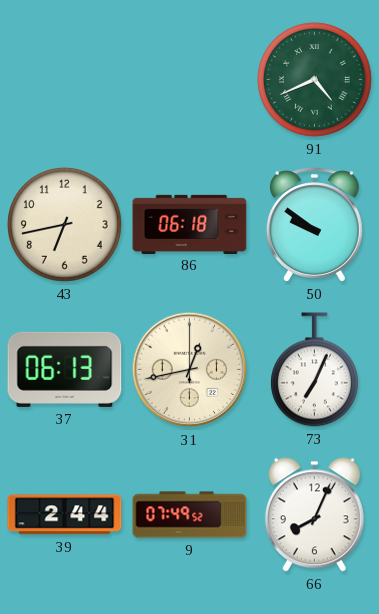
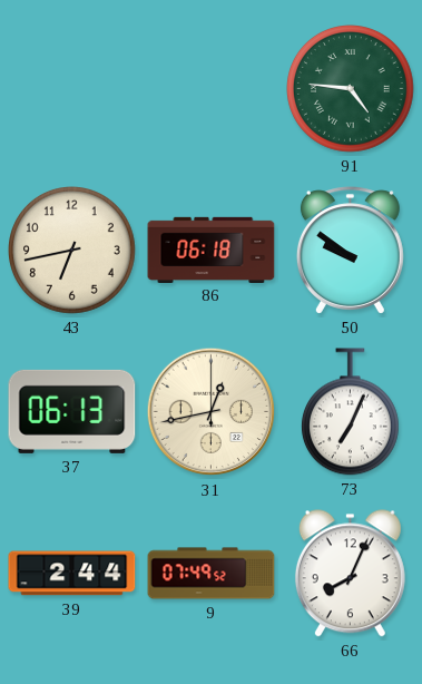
91: 4:41 -> 4:46
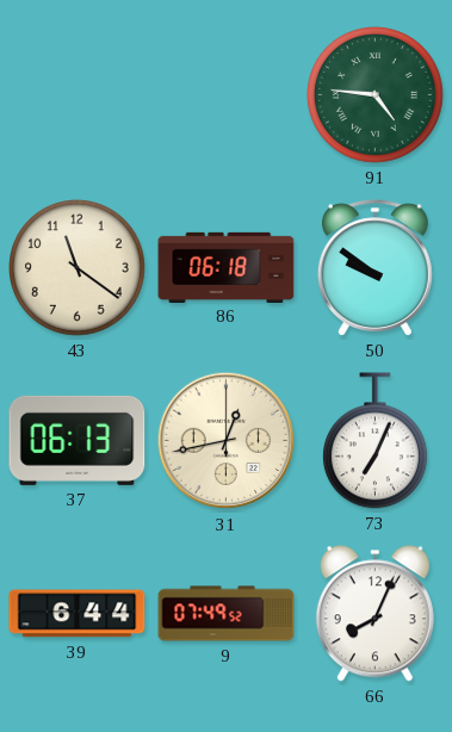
43: 6:43 -> 11:21
39: 2:44 -> 6:44
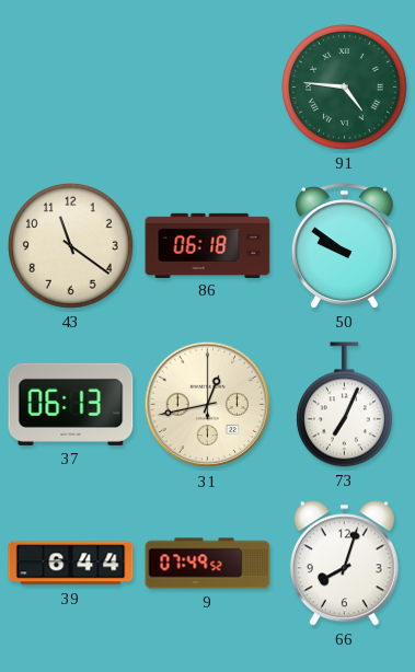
66: 8:04 -> 8:03
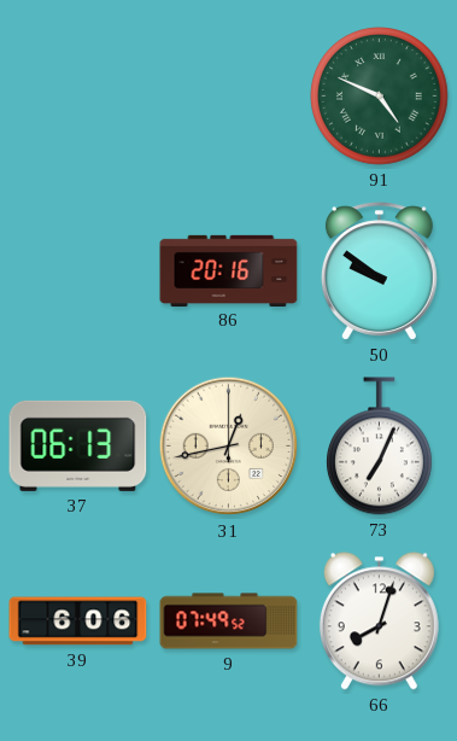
91: 4:46 -> 4:49
43: 11:21 -> none
86: 06:18 -> 20:16
39: 6:44 -> 6:06
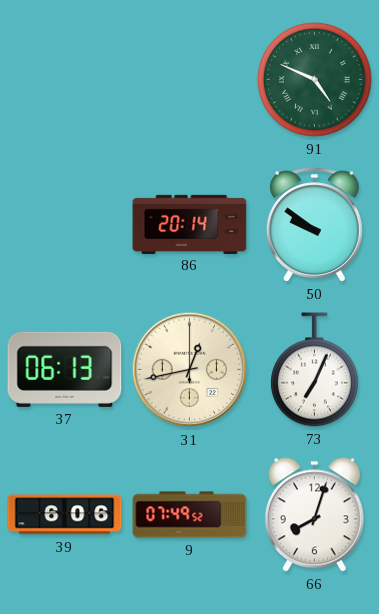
86: 20:16 -> 20:14
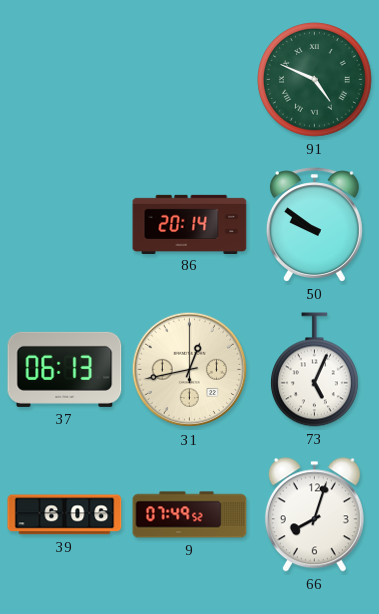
73: 7:04 -> 5:04
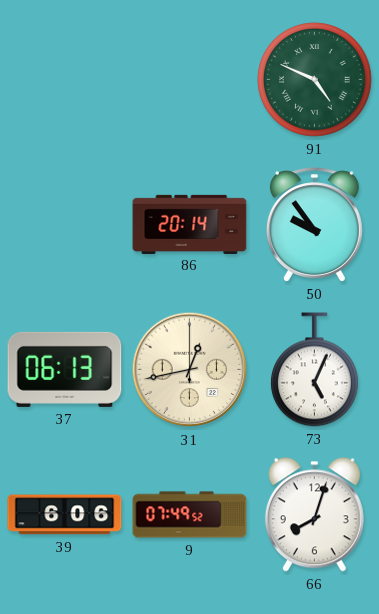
50: 9:51 -> 9:54
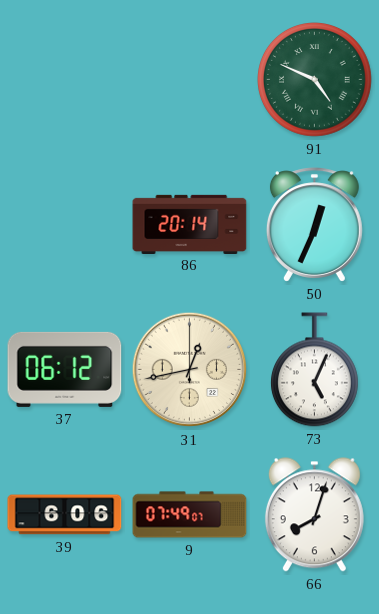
50: 9:54 -> 12:34
37: 06:13 -> 06:12
9: 07:49:52 -> 07:49:07
